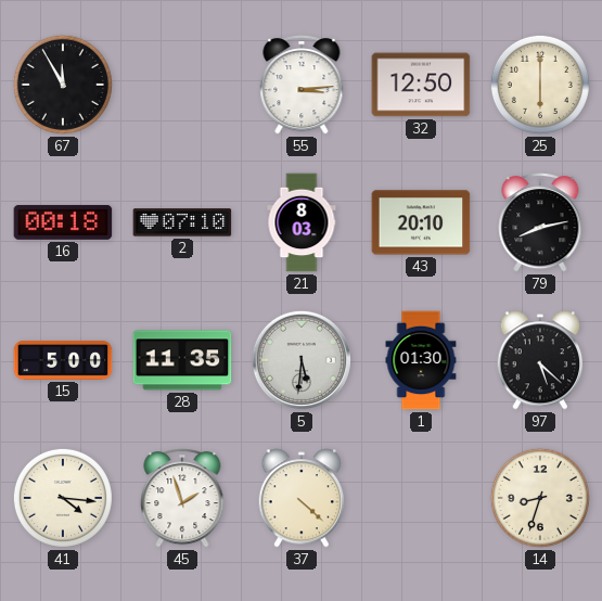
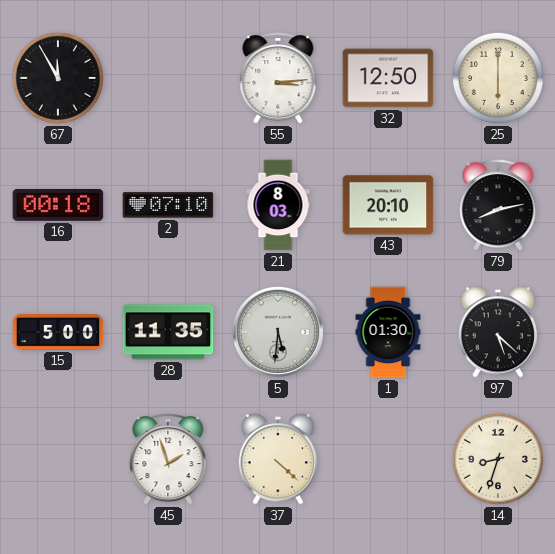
41: 4:16 -> none
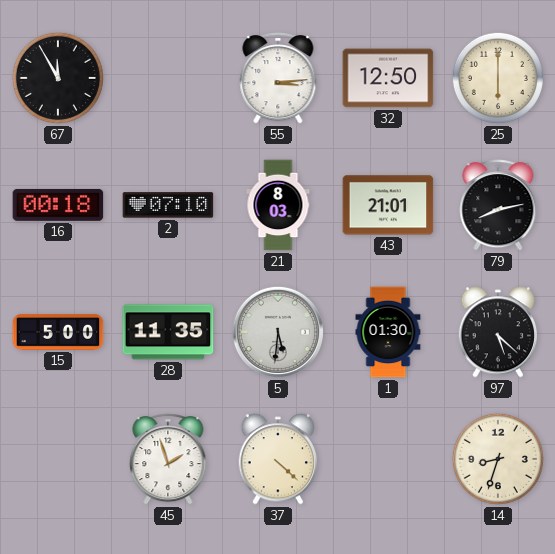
43: 20:10 -> 21:01
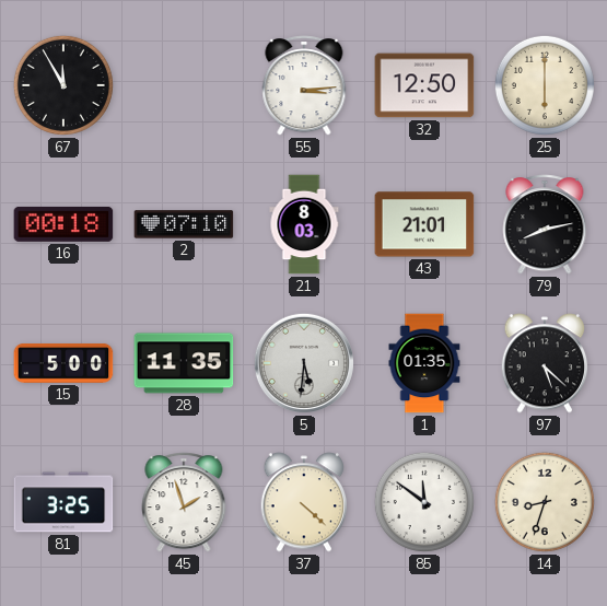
1: 01:30 -> 01:35
81: none -> 3:25
85: none -> 11:51
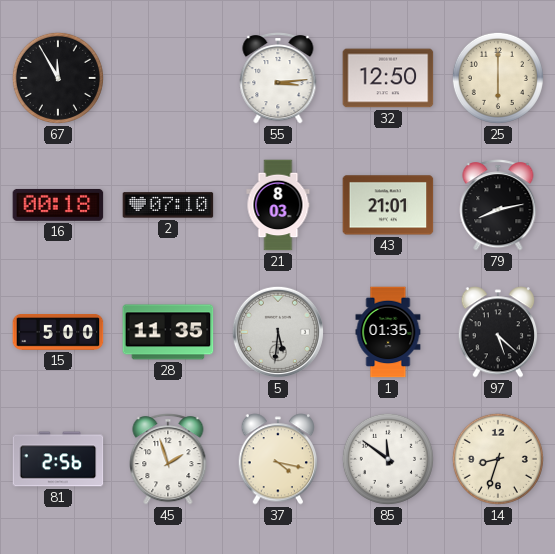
81: 3:25 -> 2:56
37: 4:22 -> 4:17
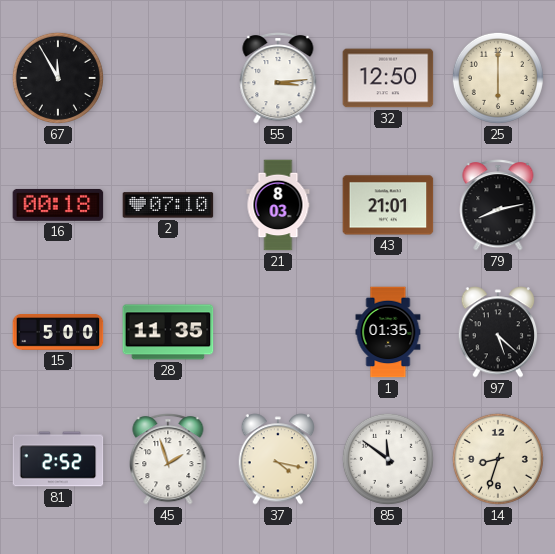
5: 5:31 -> none
81: 2:56 -> 2:52
